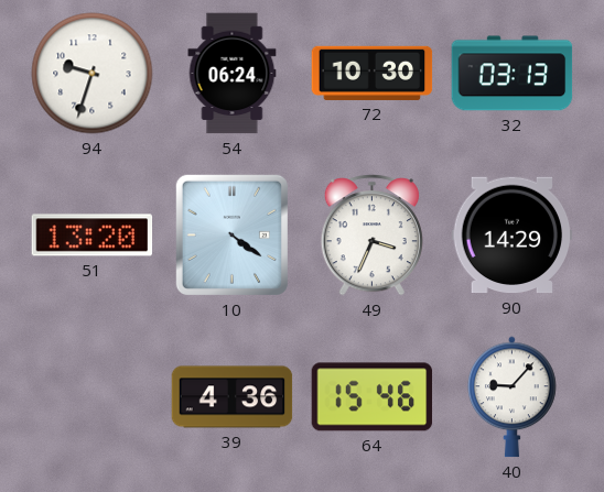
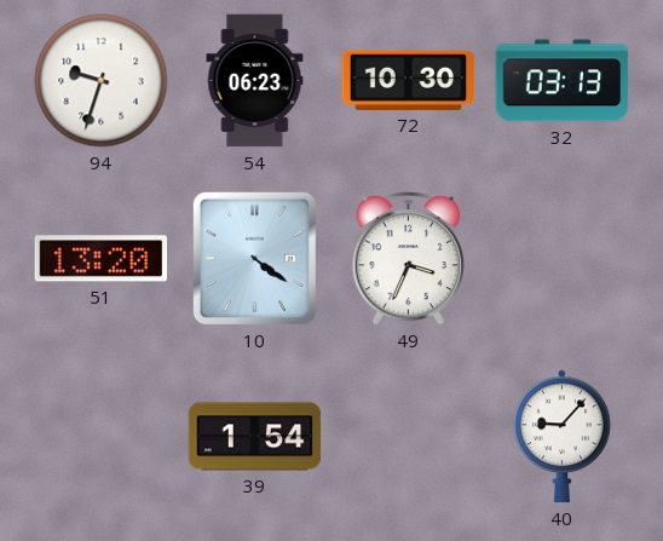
54: 06:24 -> 06:23
90: 14:29 -> none
39: 4:36 -> 1:54
64: 15:46 -> none
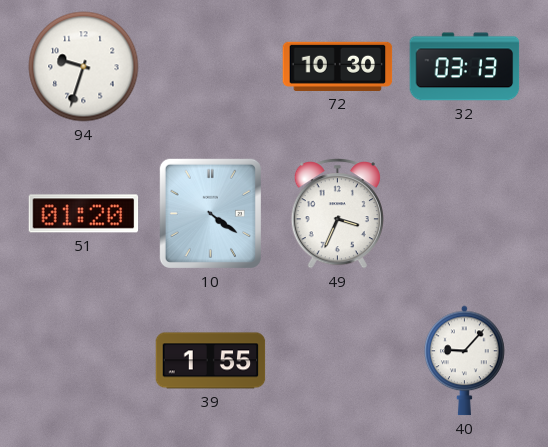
54: 06:23 -> none
51: 13:20 -> 01:20
39: 1:54 -> 1:55
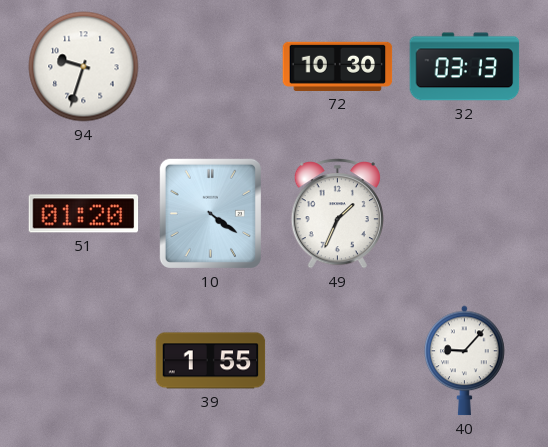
49: 3:34 -> 1:34
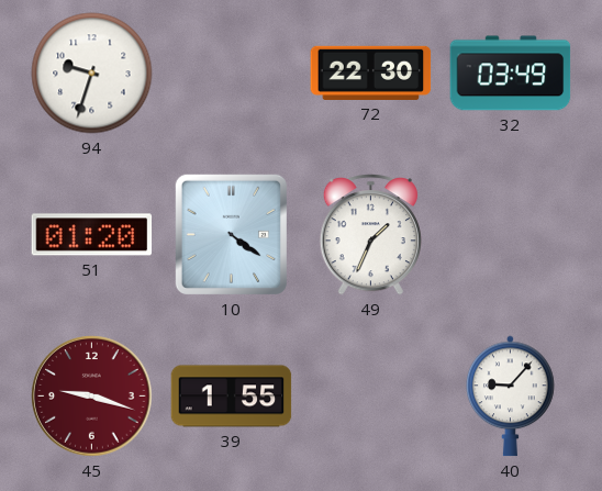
72: 10:30 -> 22:30
32: 03:13 -> 03:49
45: none -> 9:18
